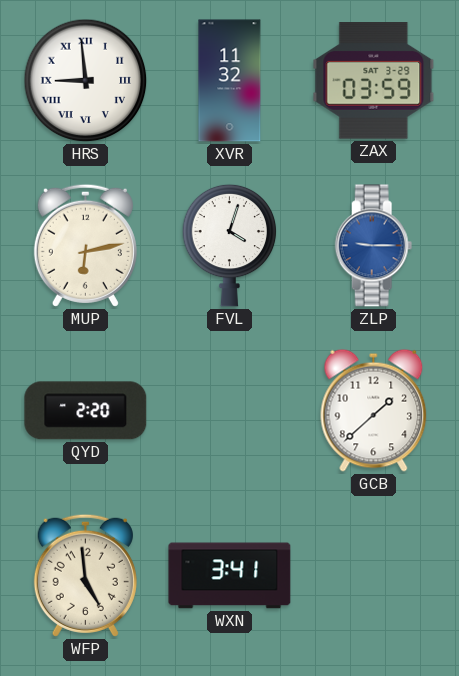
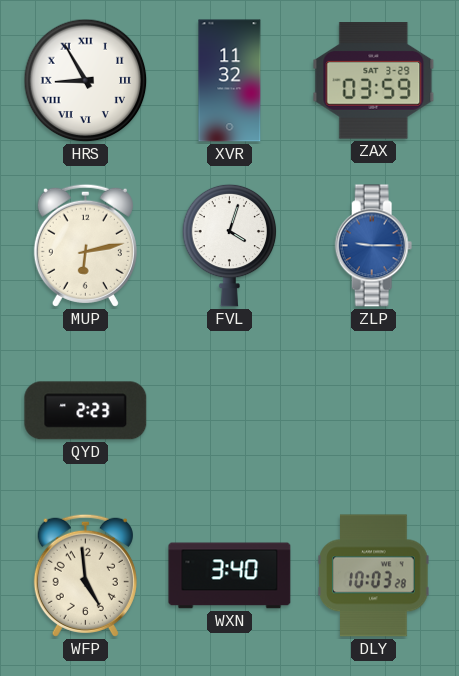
HRS: 8:59 -> 8:55
QYD: 2:20 -> 2:23
GCB: 1:38 -> none
WXN: 3:41 -> 3:40
DLY: none -> 10:03
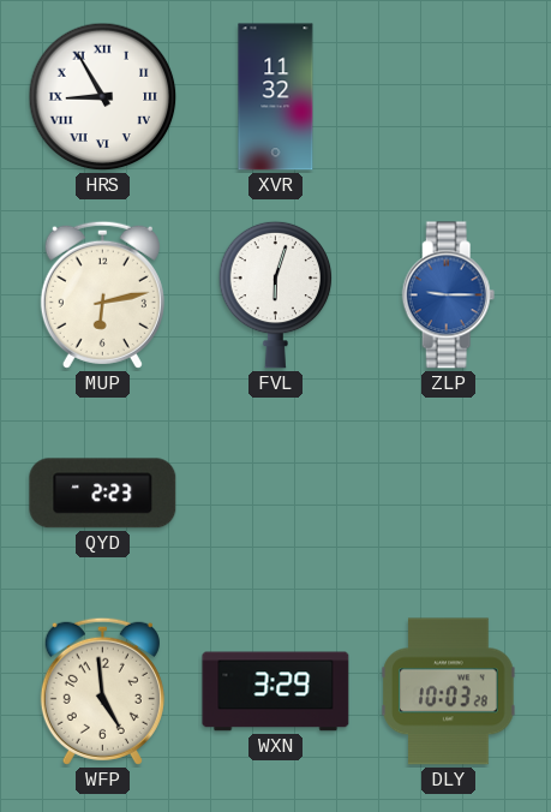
ZAX: 03:59 -> none
FVL: 4:03 -> 6:03
WXN: 3:40 -> 3:29
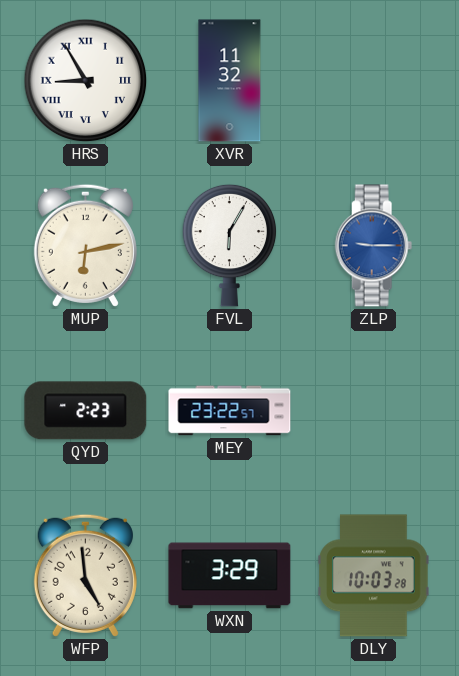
FVL: 6:03 -> 6:05
MEY: none -> 23:22
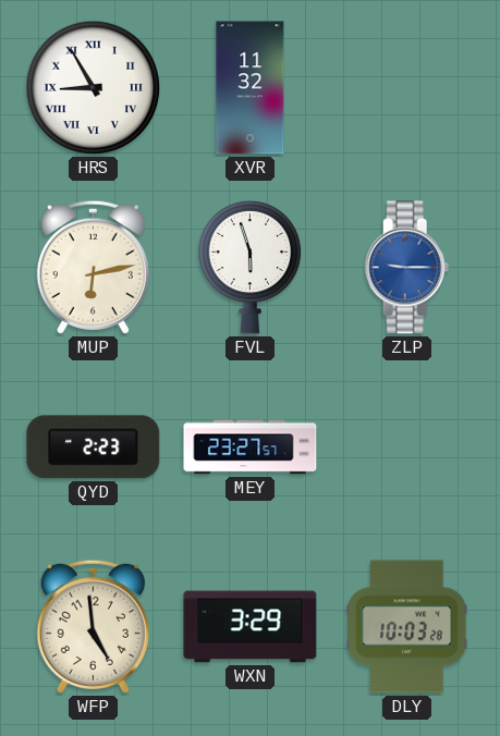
FVL: 6:05 -> 5:57
MEY: 23:22 -> 23:27
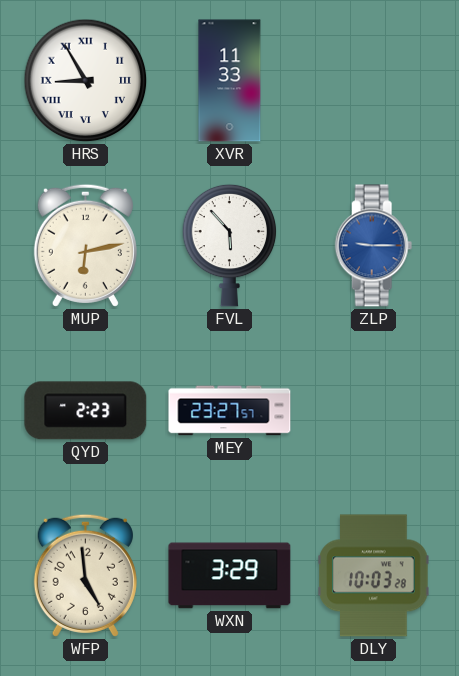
XVR: 11:32 -> 11:33
FVL: 5:57 -> 5:53
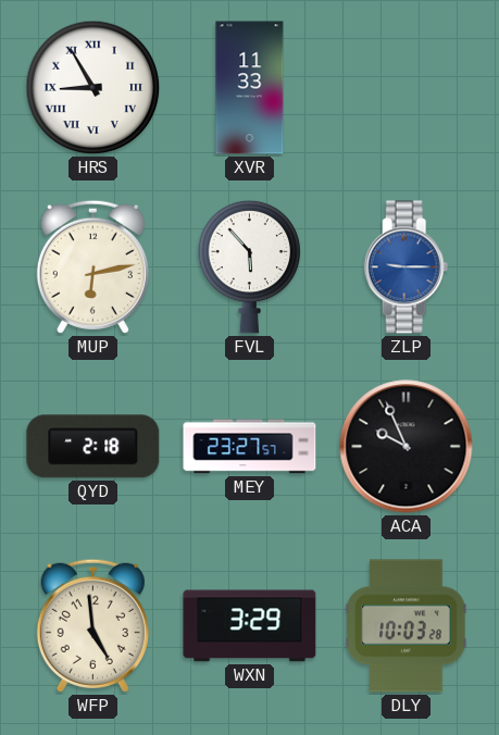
QYD: 2:23 -> 2:18
ACA: none -> 9:56
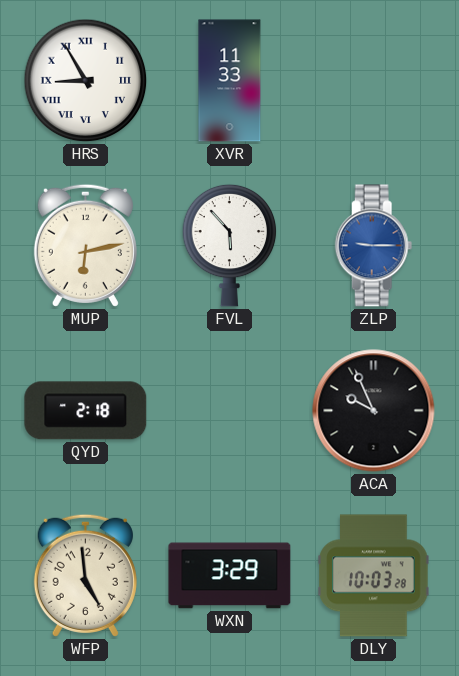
MEY: 23:27 -> none
